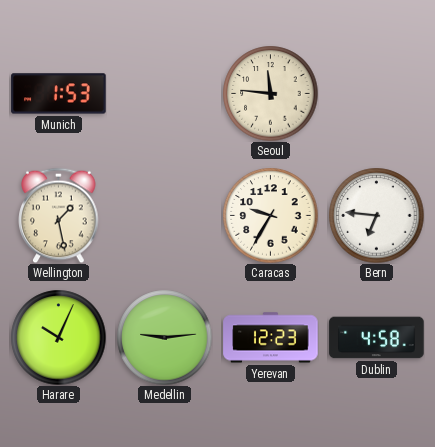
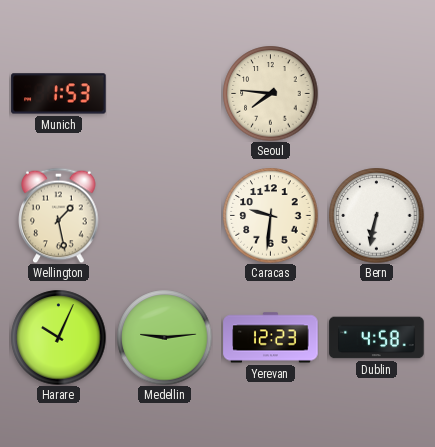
Seoul: 11:46 -> 7:46
Caracas: 9:35 -> 9:31
Bern: 6:46 -> 6:32
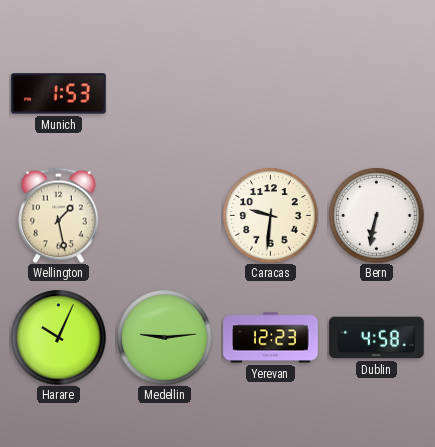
Seoul: 7:46 -> none
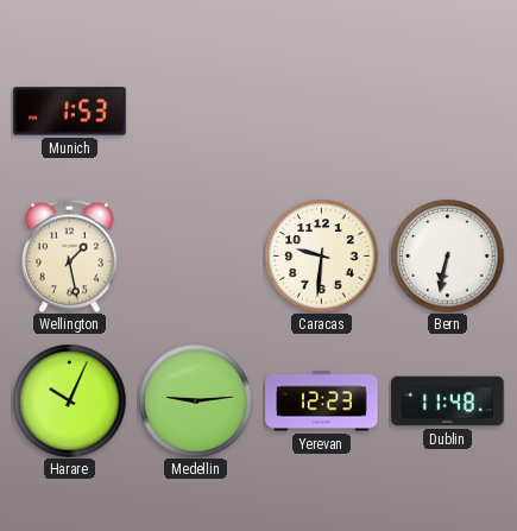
Dublin: 4:58 -> 11:48
